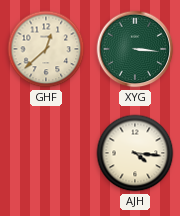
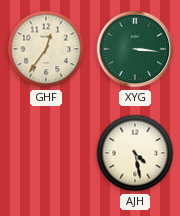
GHF: 12:38 -> 12:36
AJH: 4:16 -> 4:28
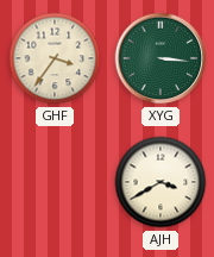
GHF: 12:36 -> 3:36
AJH: 4:28 -> 3:40
